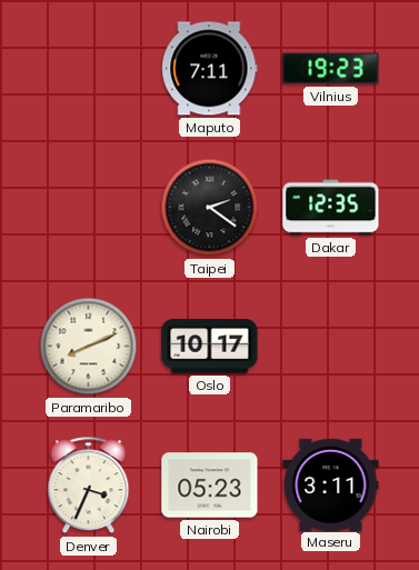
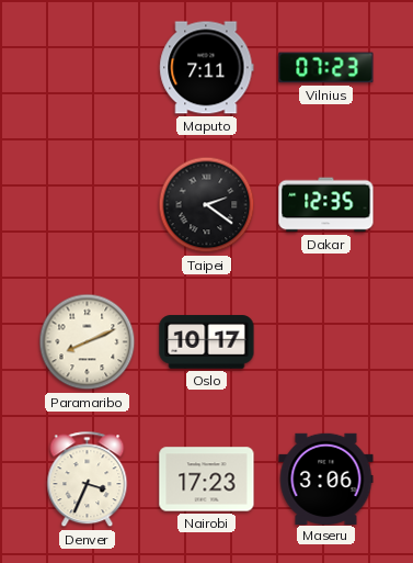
Vilnius: 19:23 -> 07:23
Nairobi: 05:23 -> 17:23
Maseru: 3:11 -> 3:06
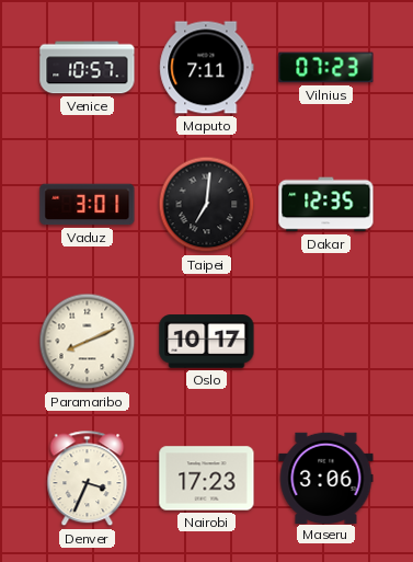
Venice: none -> 10:57
Vaduz: none -> 3:01
Taipei: 2:21 -> 7:01
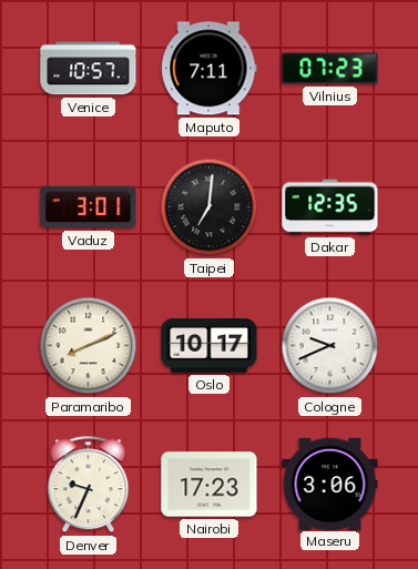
Cologne: none -> 9:41
Denver: 3:34 -> 9:34
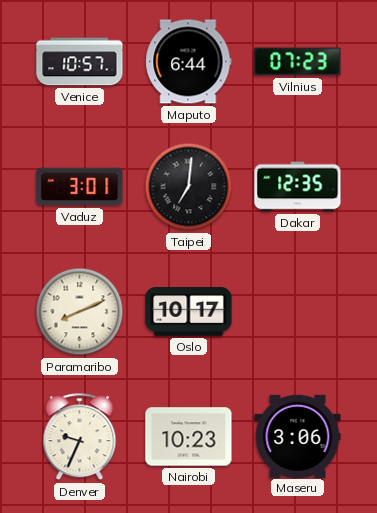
Maputo: 7:11 -> 6:44
Cologne: 9:41 -> none
Nairobi: 17:23 -> 10:23
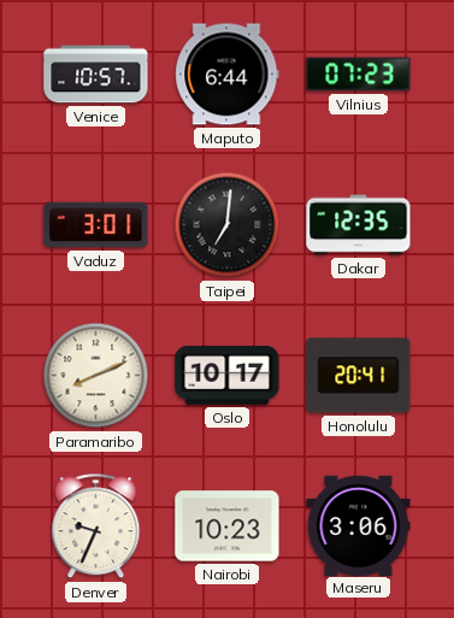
Honolulu: none -> 20:41
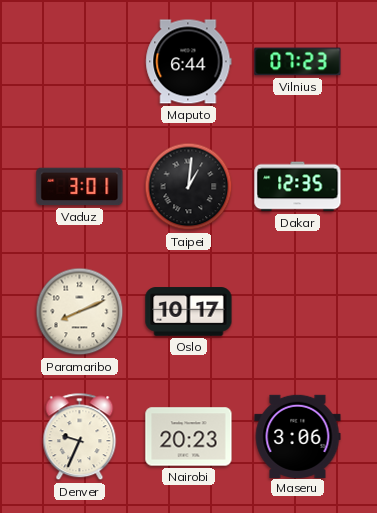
Venice: 10:57 -> none
Taipei: 7:01 -> 1:01
Honolulu: 20:41 -> none
Nairobi: 10:23 -> 20:23
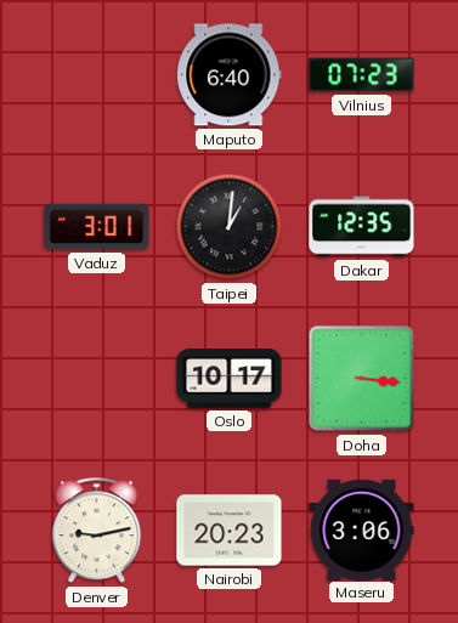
Maputo: 6:44 -> 6:40
Paramaribo: 8:11 -> none
Doha: none -> 3:16
Denver: 9:34 -> 9:13
